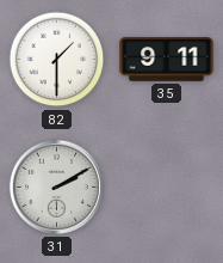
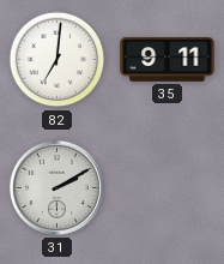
82: 1:30 -> 7:01
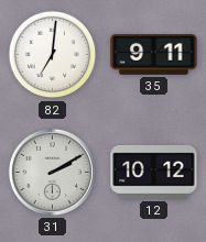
12: none -> 10:12
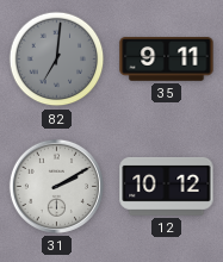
82 dial: white -> grey
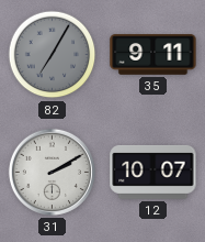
82: 7:01 -> 7:05
12: 10:12 -> 10:07
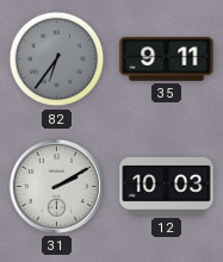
82: 7:05 -> 6:36
12: 10:07 -> 10:03
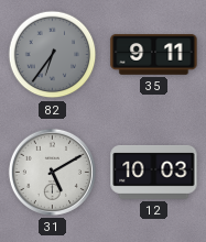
31: 2:10 -> 5:10
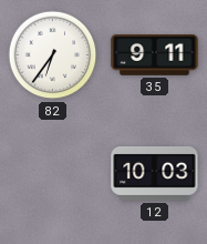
82 dial: grey -> white
31: 5:10 -> none
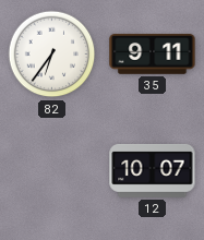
12: 10:03 -> 10:07
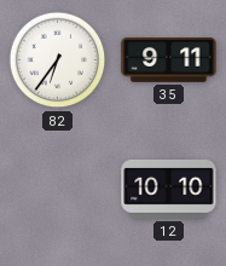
12: 10:07 -> 10:10
